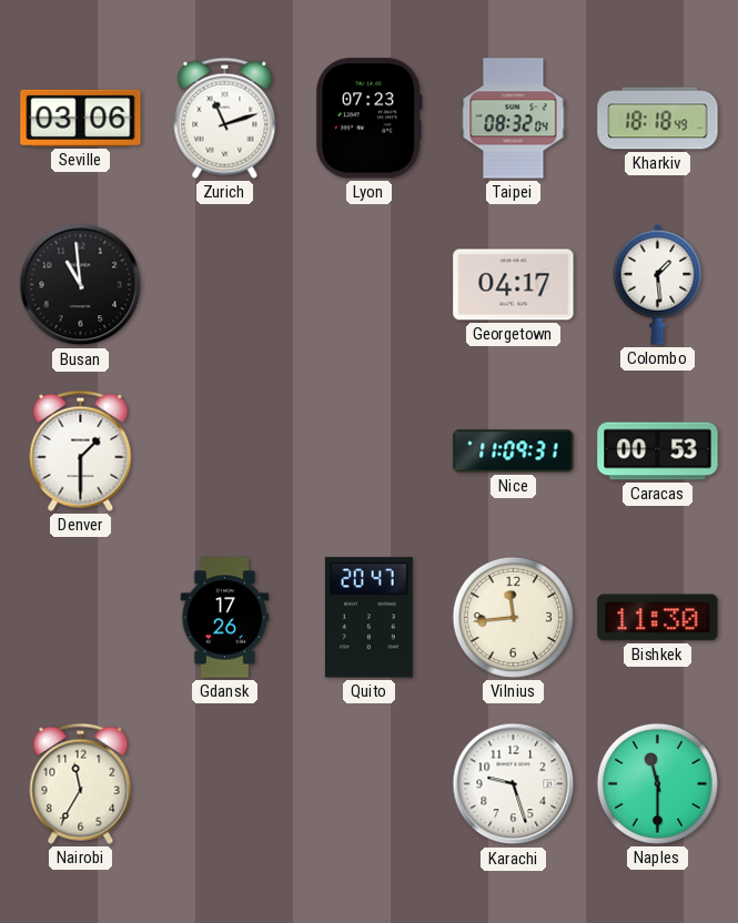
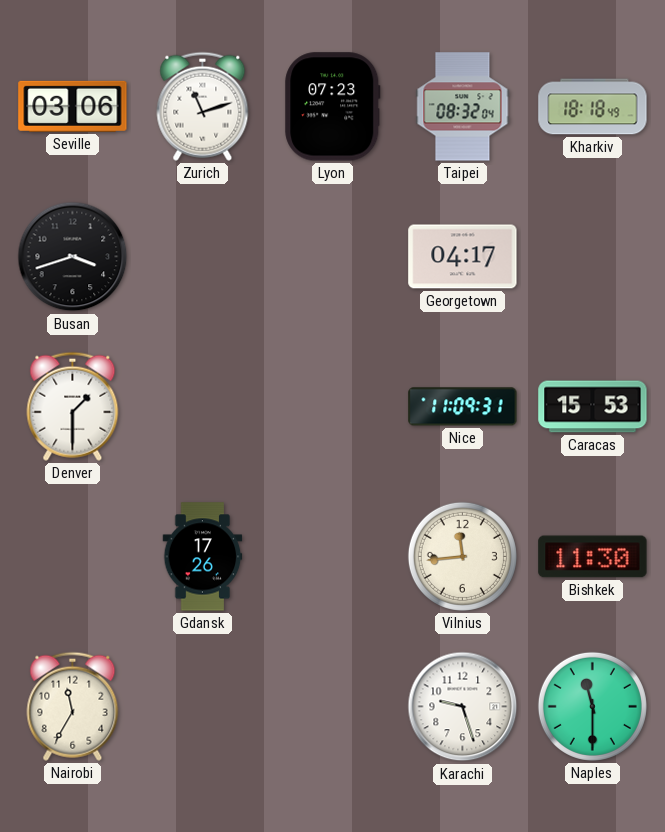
Busan: 10:59 -> 3:42
Colombo: 1:29 -> none
Caracas: 00:53 -> 15:53
Quito: 20:47 -> none
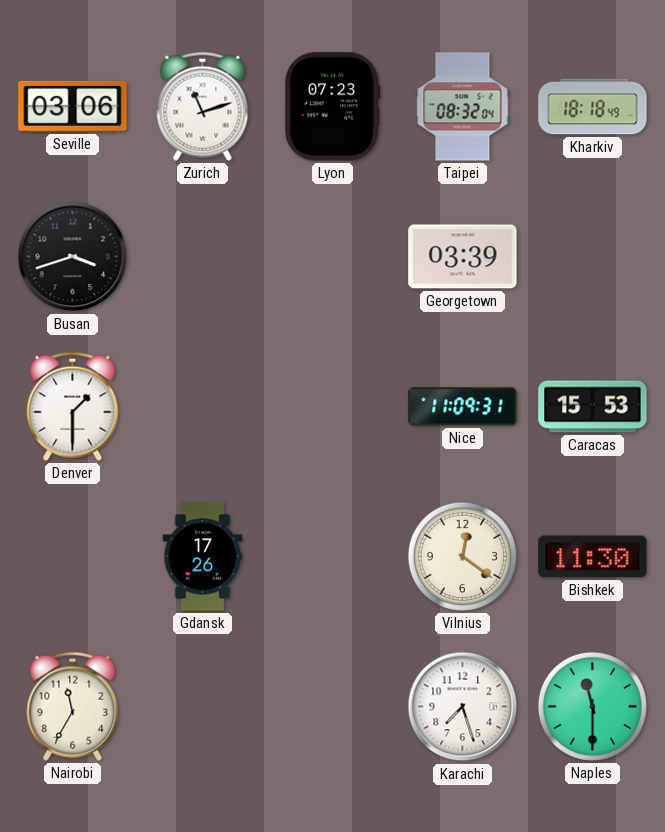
Georgetown: 04:17 -> 03:39
Vilnius: 11:44 -> 12:21
Karachi: 9:27 -> 7:27
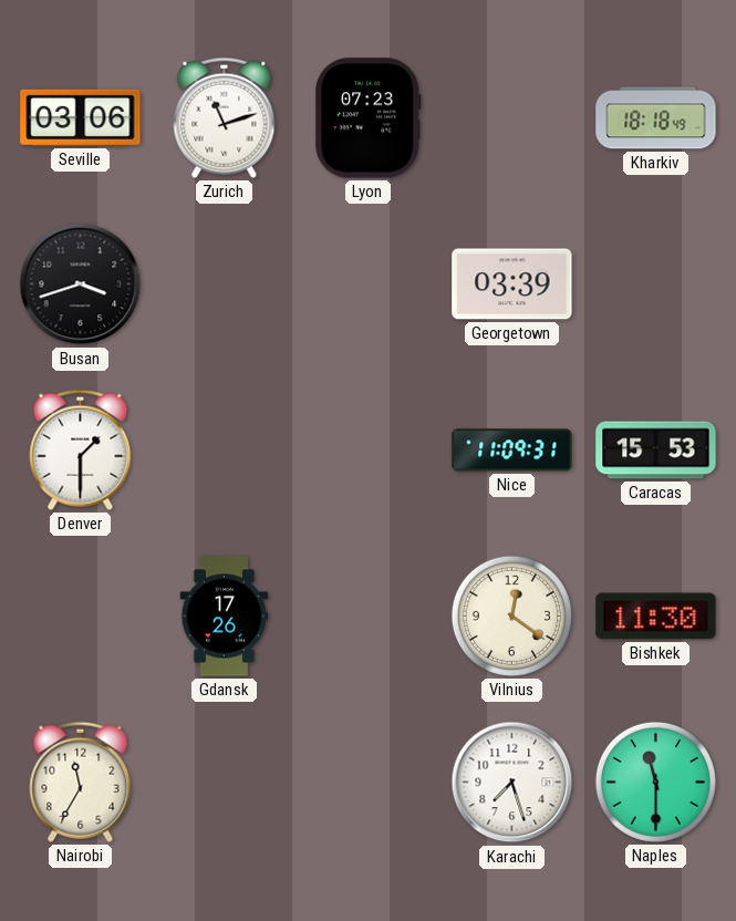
Taipei: 08:32 -> none
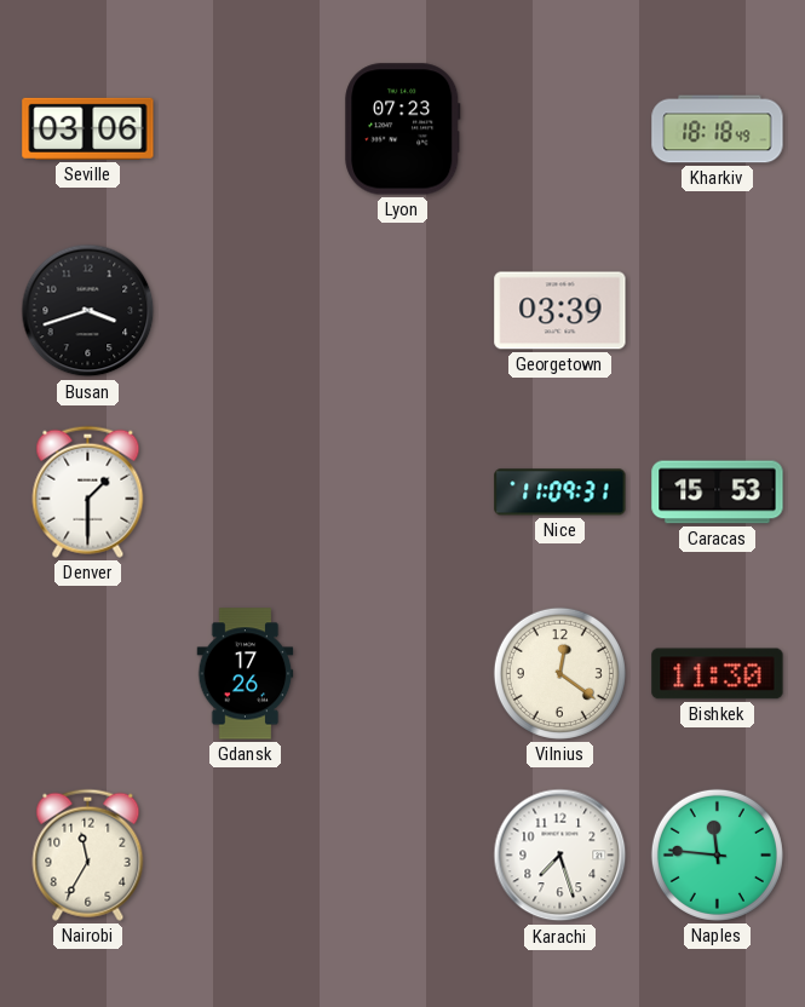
Zurich: 11:12 -> none
Naples: 11:30 -> 11:46
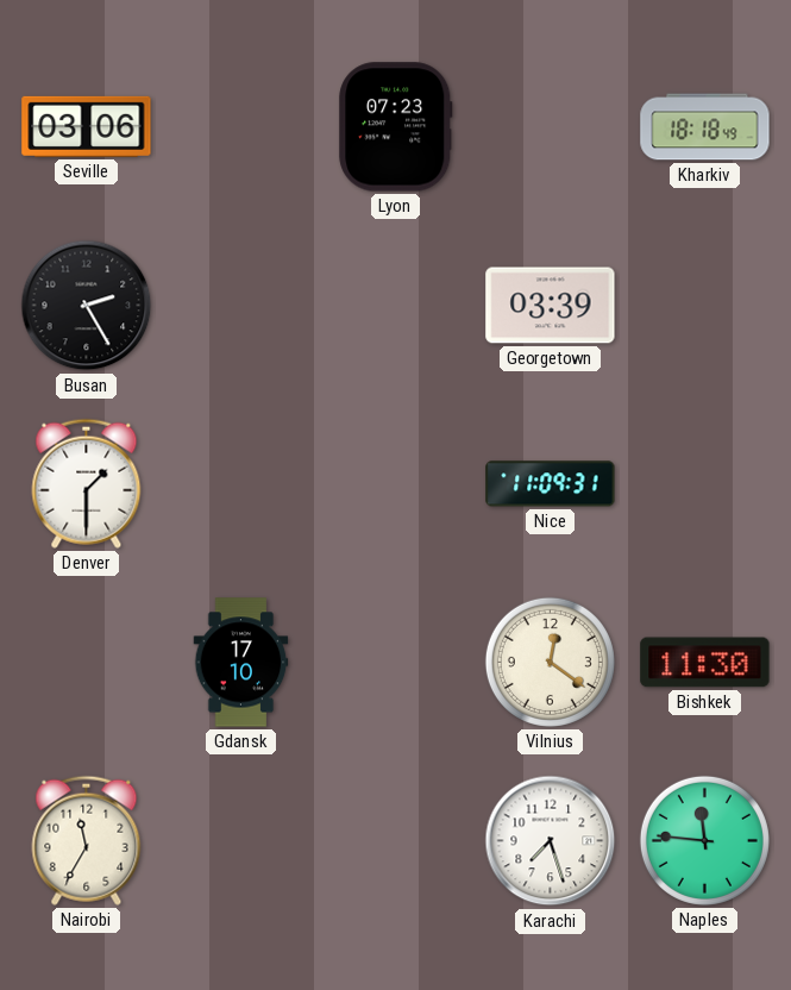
Busan: 3:42 -> 2:25
Caracas: 15:53 -> none
Gdansk: 17:26 -> 17:10
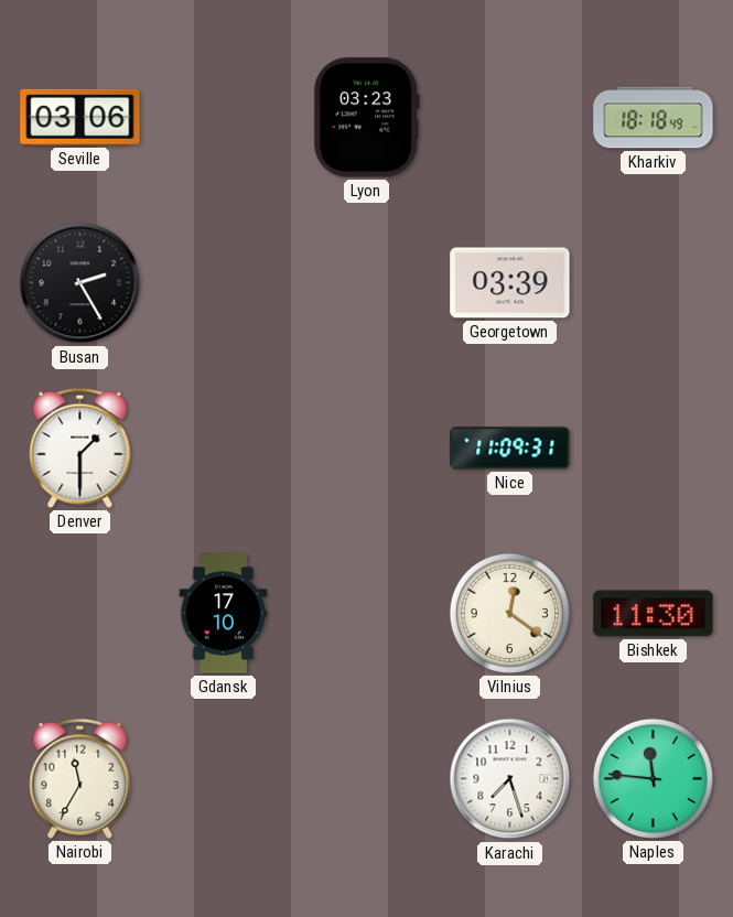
Lyon: 07:23 -> 03:23
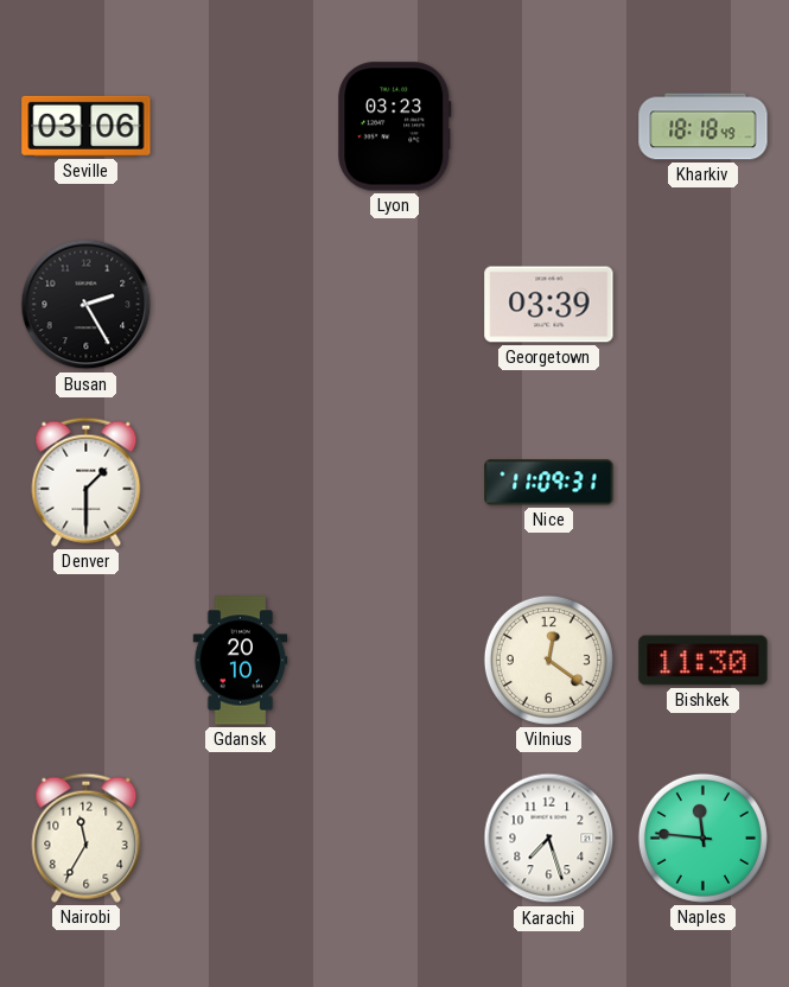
Gdansk: 17:10 -> 20:10
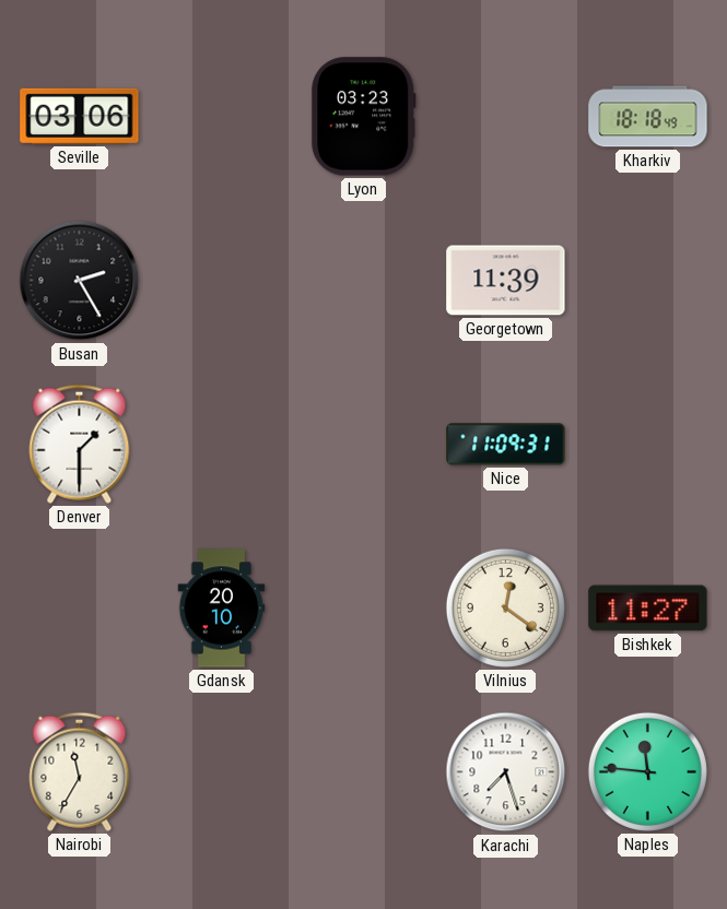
Georgetown: 03:39 -> 11:39
Bishkek: 11:30 -> 11:27
